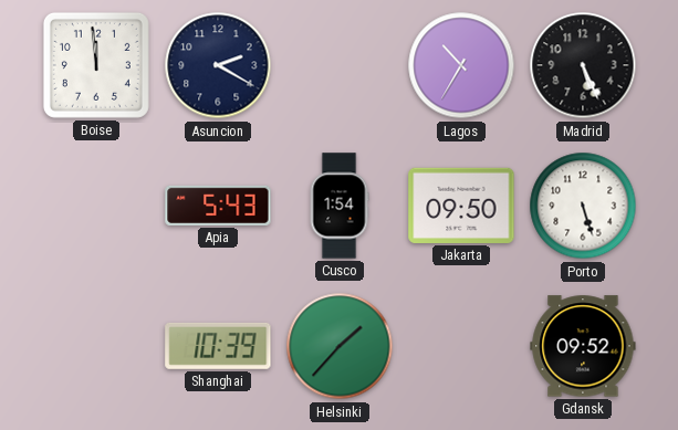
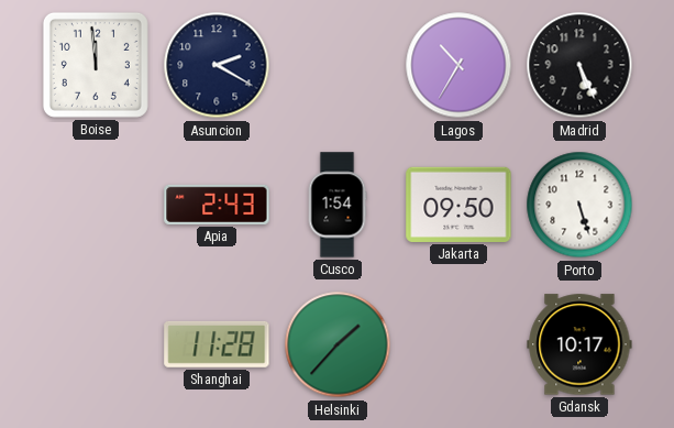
Apia: 5:43 -> 2:43
Shanghai: 10:39 -> 11:28
Gdansk: 09:52 -> 10:17
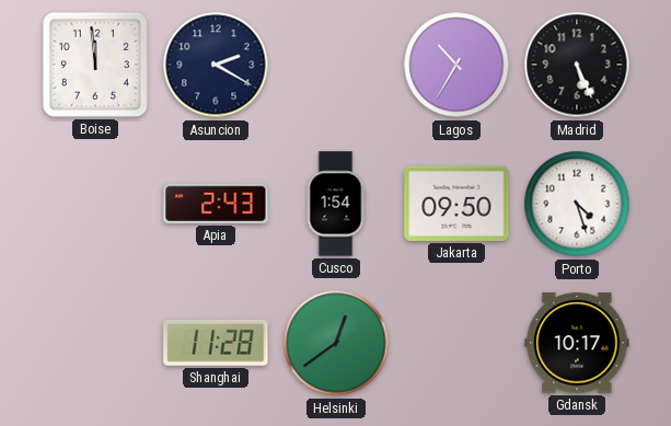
Porto: 5:27 -> 4:27
Helsinki: 1:37 -> 12:39
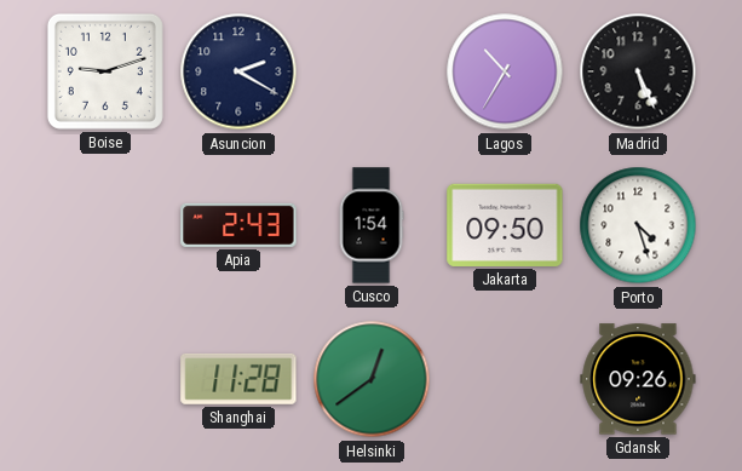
Boise: 11:59 -> 9:12
Gdansk: 10:17 -> 09:26
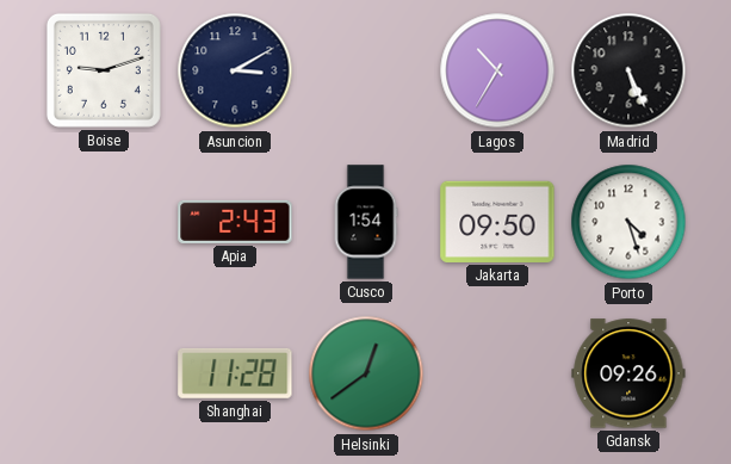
Asuncion: 2:20 -> 3:10
